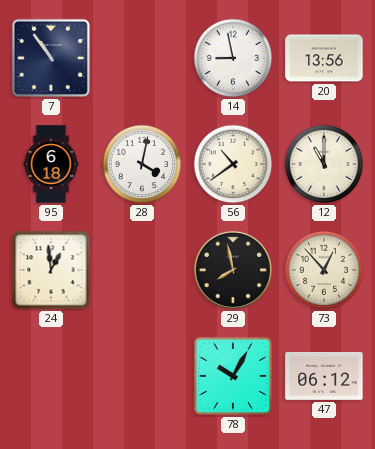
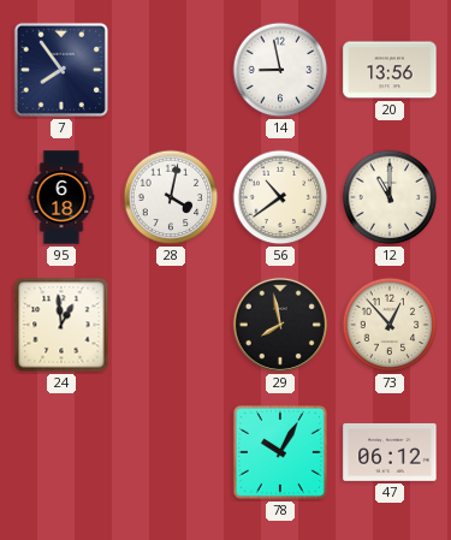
7: 10:54 -> 7:54
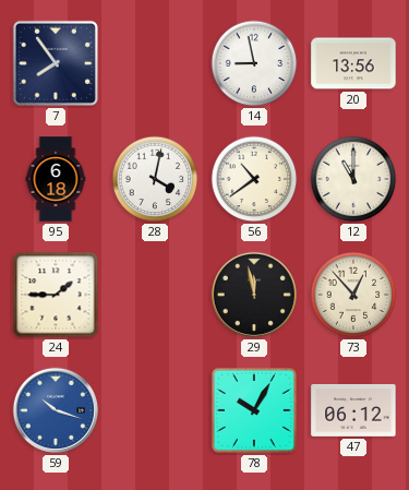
24: 12:59 -> 1:45
29: 7:58 -> 11:58
59: none -> 10:18
